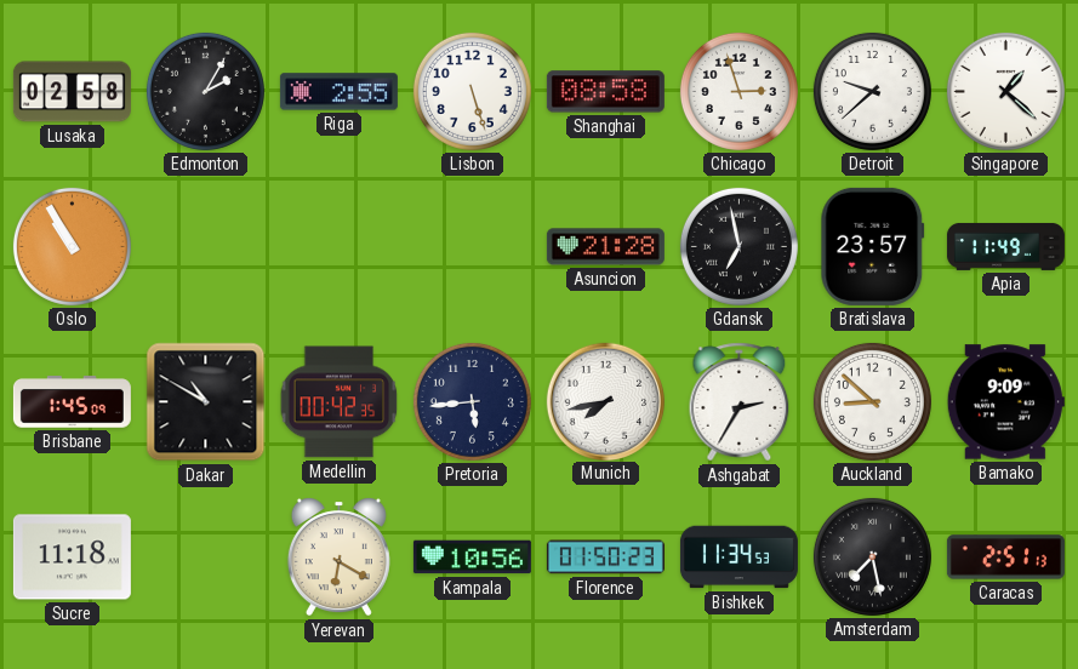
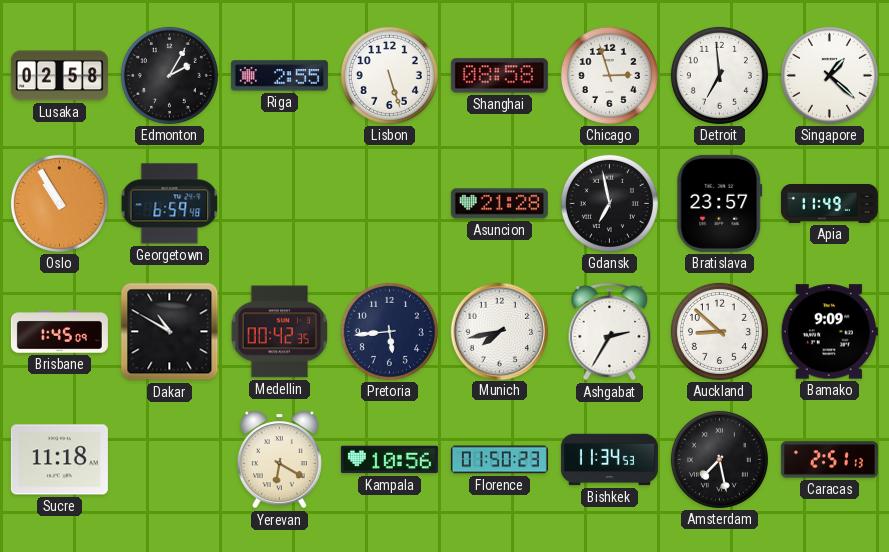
Detroit: 9:38 -> 6:59
Georgetown: none -> 6:59
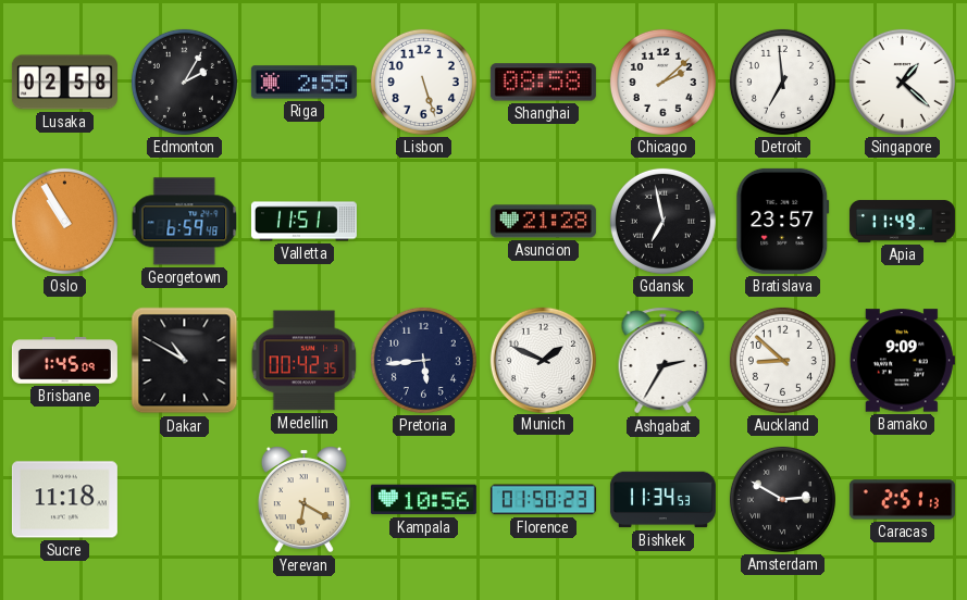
Chicago: 2:57 -> 2:08
Valletta: none -> 11:51
Munich: 7:43 -> 1:49
Amsterdam: 7:28 -> 2:50
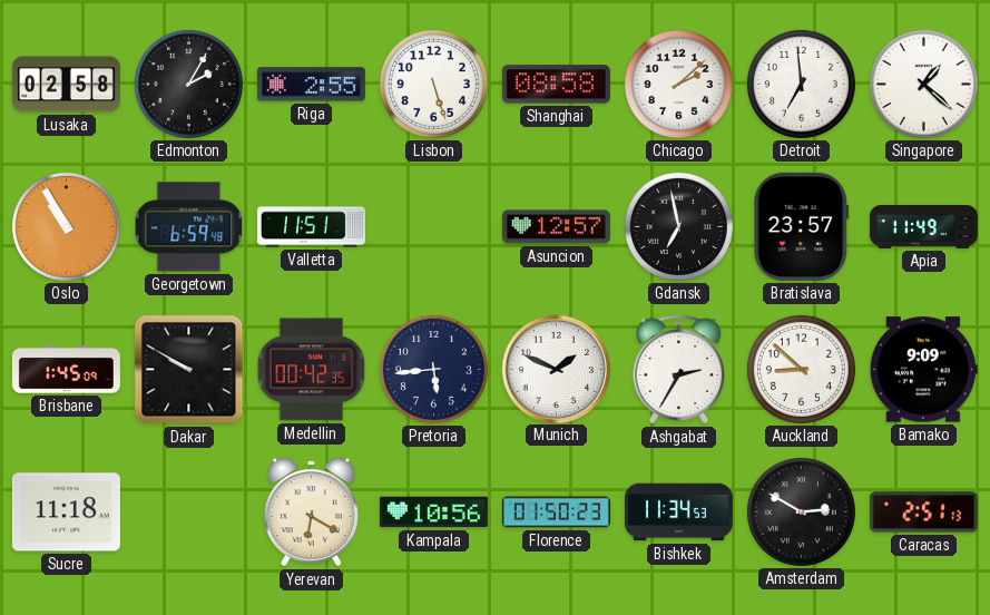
Asuncion: 21:28 -> 12:57
Dakar: 10:50 -> 9:50
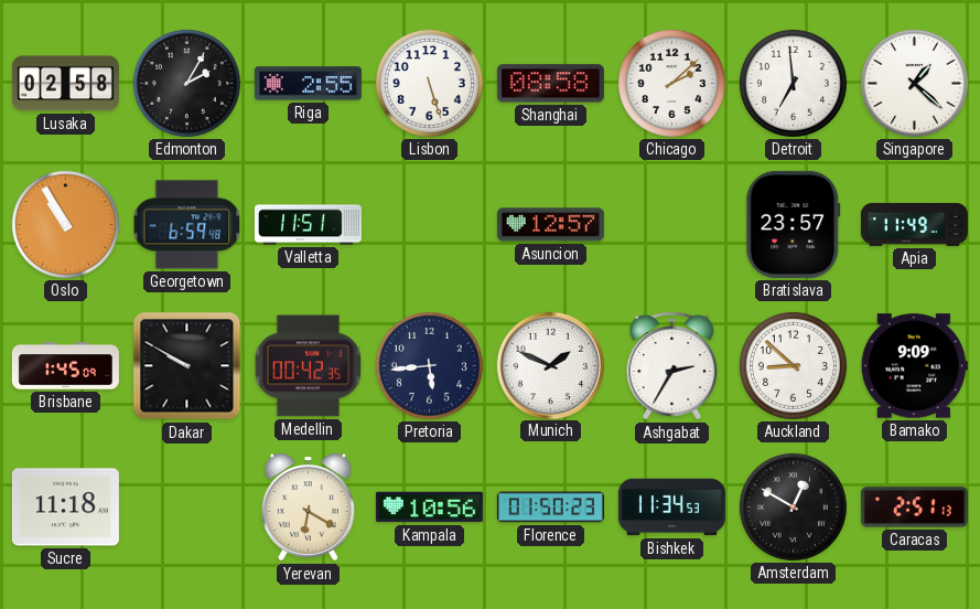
Gdansk: 6:58 -> none
Amsterdam: 2:50 -> 12:50
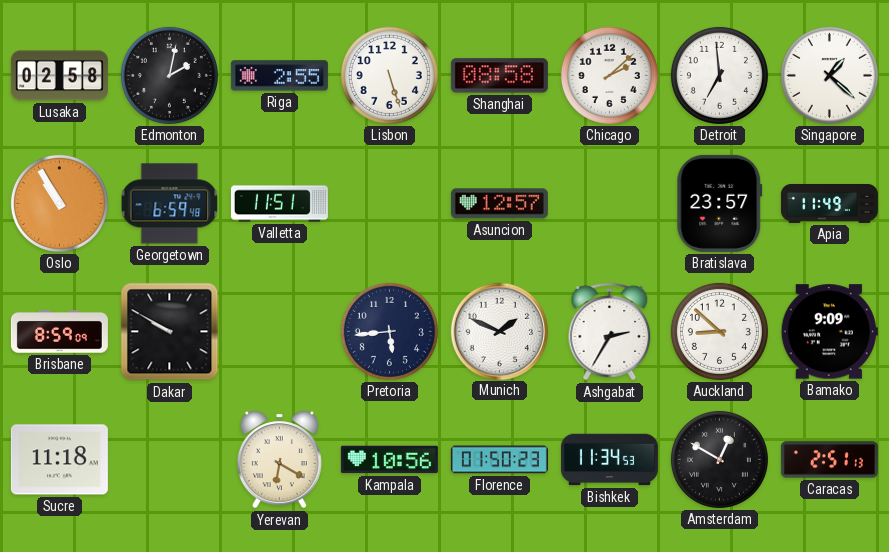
Edmonton: 2:05 -> 2:02
Brisbane: 1:45 -> 8:59
Medellin: 00:42 -> none
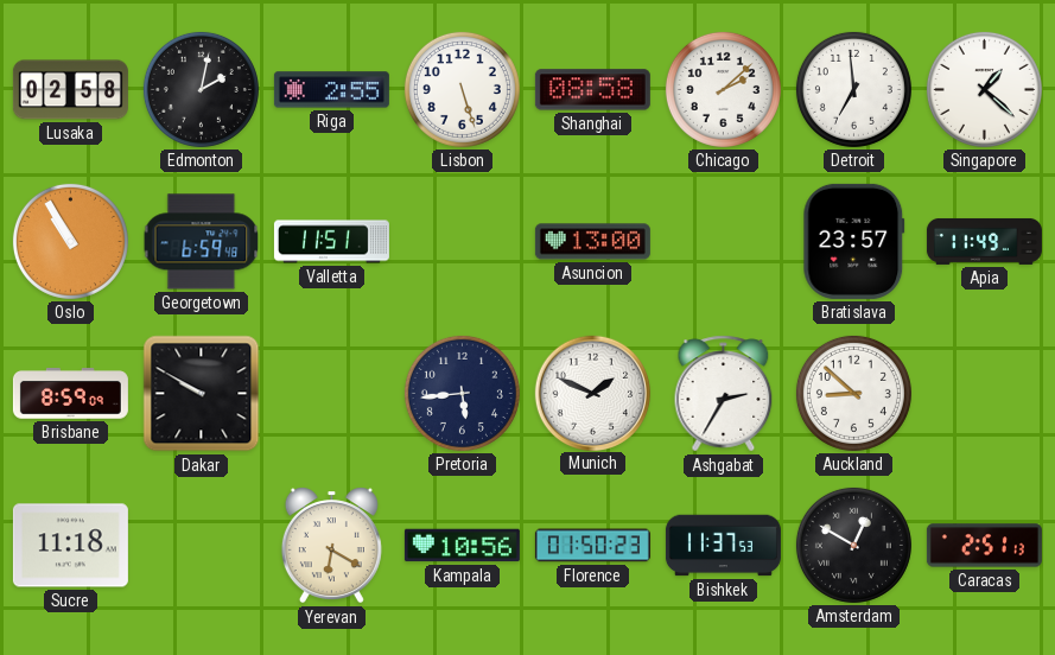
Asuncion: 12:57 -> 13:00
Bamako: 9:09 -> none
Bishkek: 11:34 -> 11:37
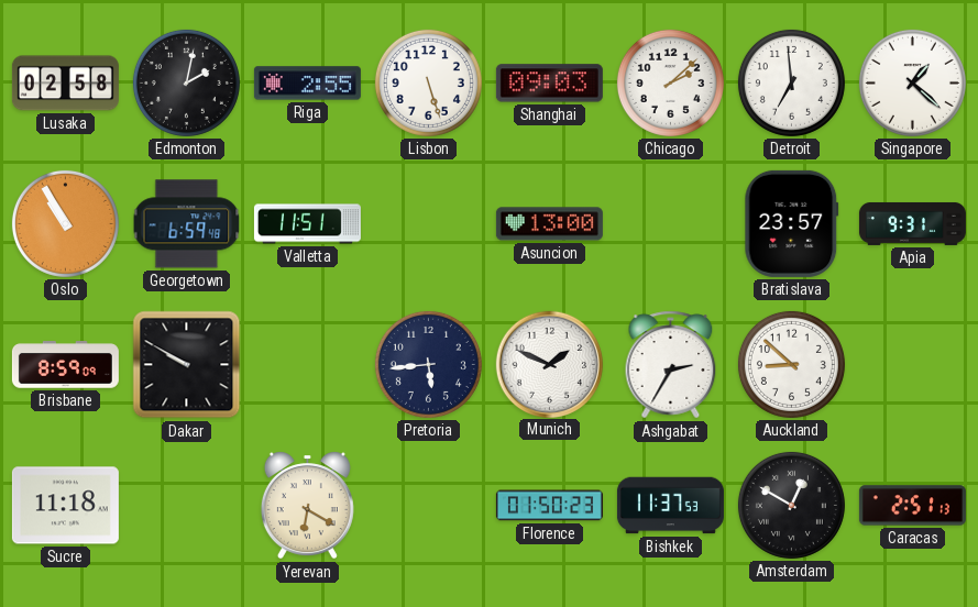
Shanghai: 08:58 -> 09:03
Apia: 11:49 -> 9:31
Kampala: 10:56 -> none
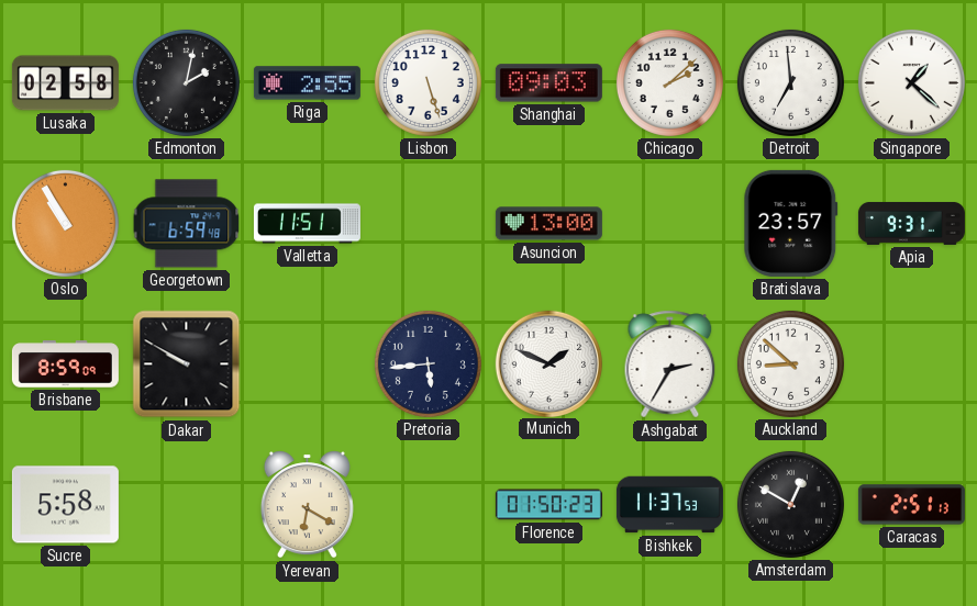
Sucre: 11:18 -> 5:58
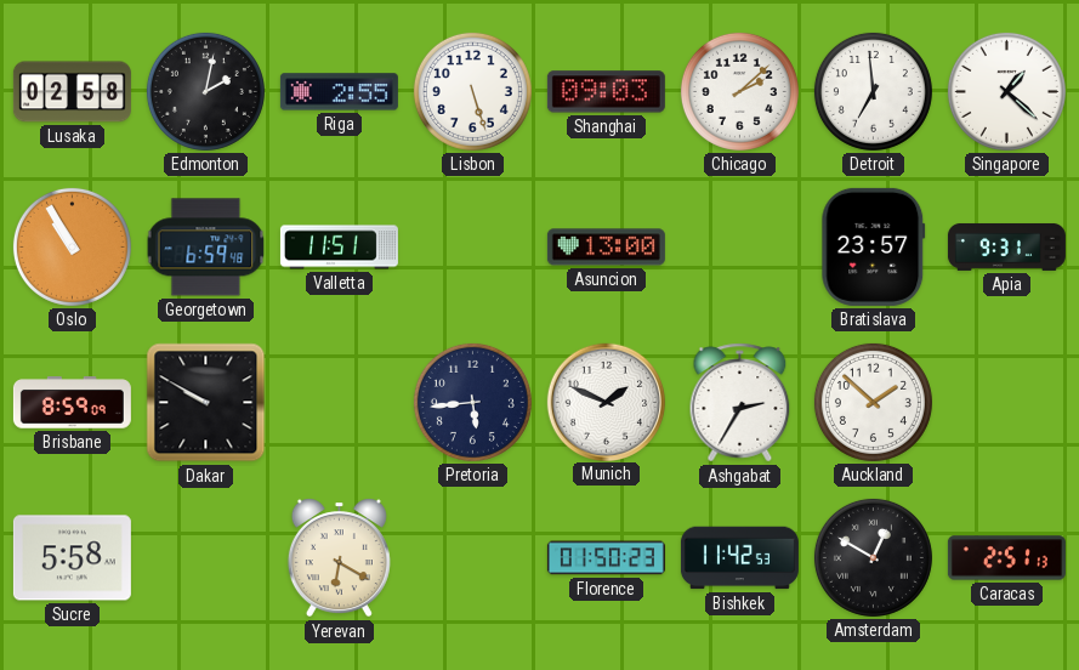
Auckland: 8:52 -> 1:52
Bishkek: 11:37 -> 11:42
